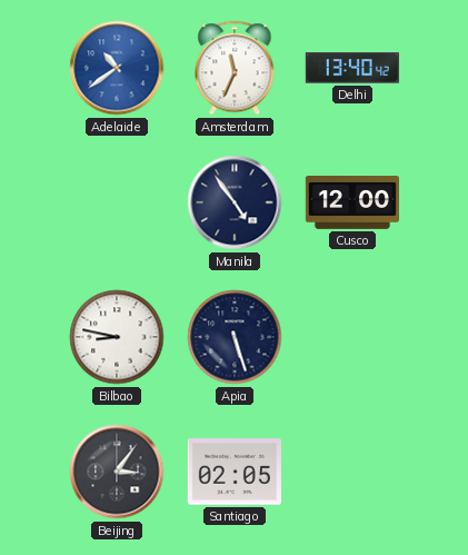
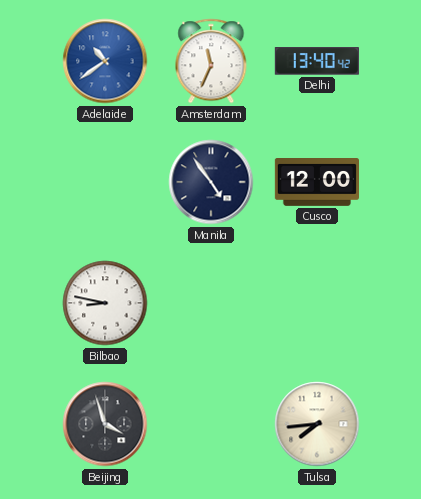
Apia: 5:27 -> none
Beijing: 3:06 -> 3:57
Santiago: 02:05 -> none
Tulsa: none -> 7:44
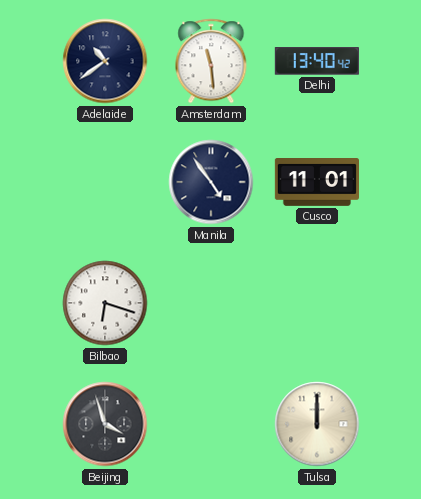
Adelaide dial: blue -> navy
Amsterdam: 11:34 -> 11:29
Cusco: 12:00 -> 11:01
Bilbao: 8:47 -> 6:18
Tulsa: 7:44 -> 12:00
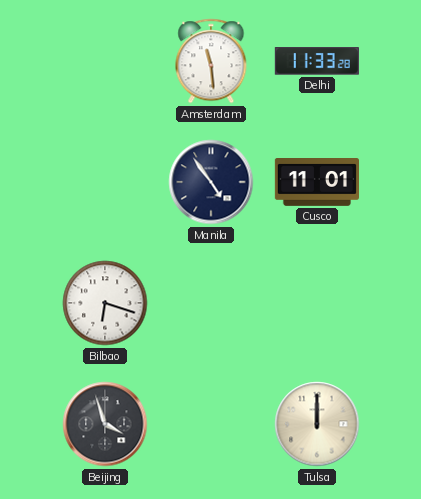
Adelaide: 10:39 -> none
Delhi: 13:40 -> 11:33
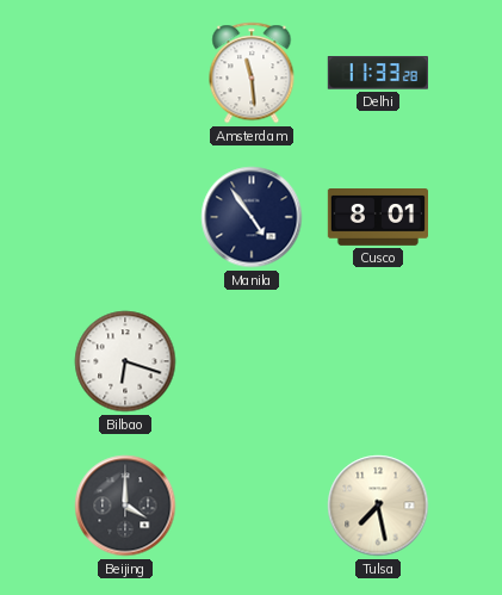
Cusco: 11:01 -> 8:01
Beijing: 3:57 -> 4:00
Tulsa: 12:00 -> 7:28
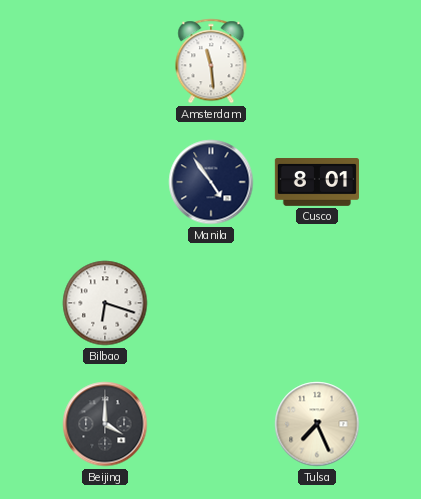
Delhi: 11:33 -> none
Tulsa: 7:28 -> 7:26
